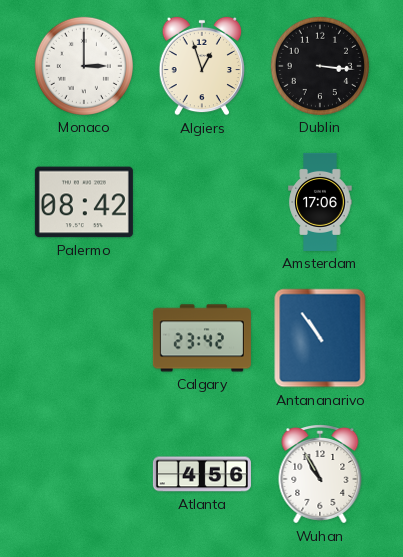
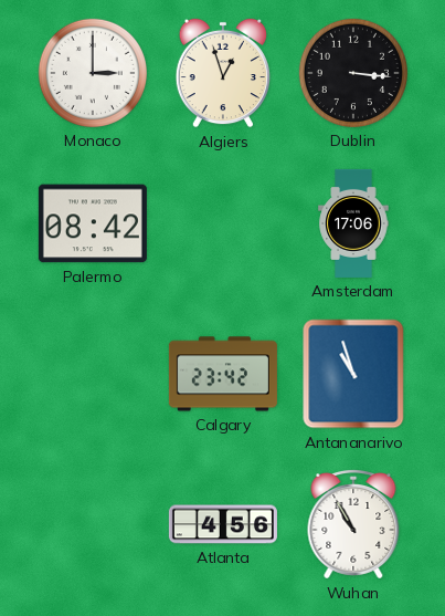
Antananarivo: 10:54 -> 10:57
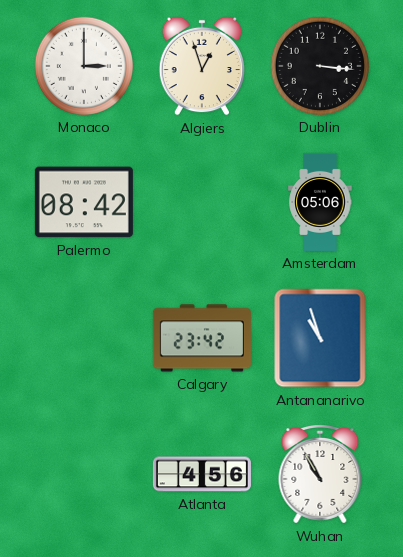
Amsterdam: 17:06 -> 05:06
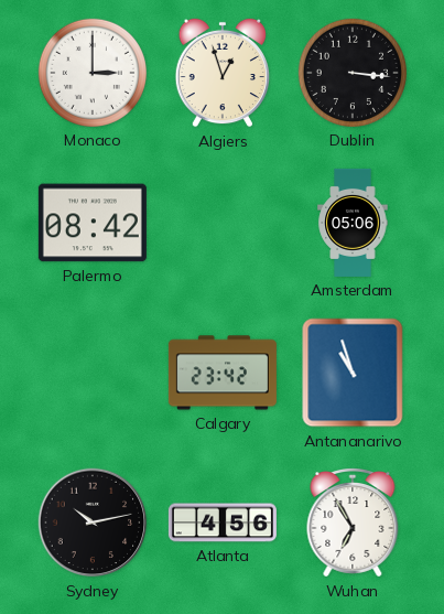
Sydney: none -> 10:13
Wuhan: 10:55 -> 6:55
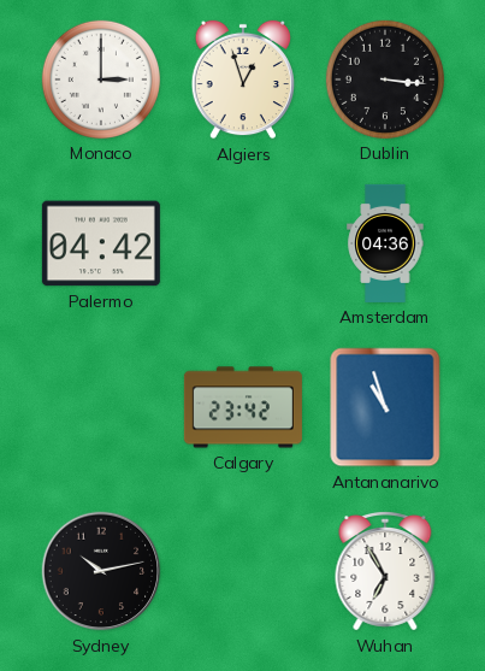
Palermo: 08:42 -> 04:42
Amsterdam: 05:06 -> 04:36
Atlanta: 4:56 -> none
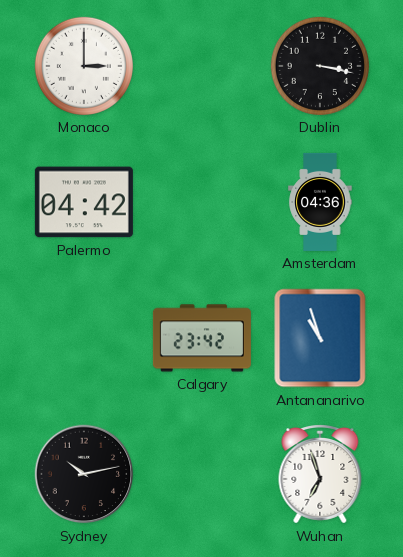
Algiers: 12:57 -> none
Dublin: 3:16 -> 3:17
Wuhan: 6:55 -> 6:57
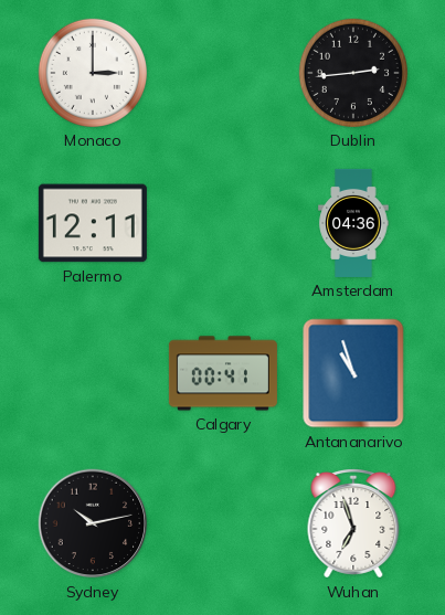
Dublin: 3:17 -> 2:44
Palermo: 04:42 -> 12:11
Calgary: 23:42 -> 00:41
